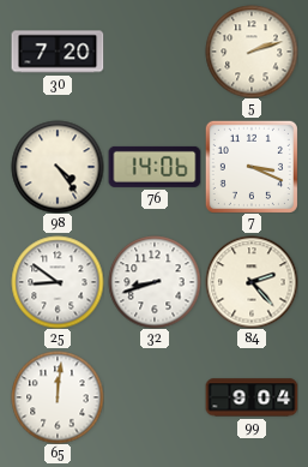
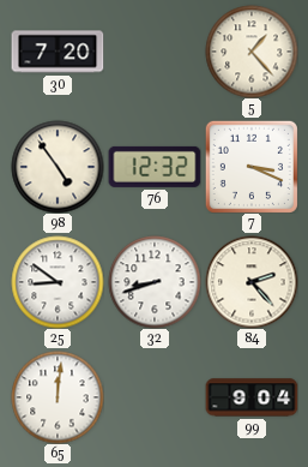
5: 2:12 -> 1:23
98: 4:24 -> 4:54
76: 14:06 -> 12:32
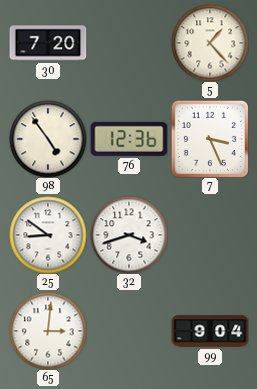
76: 12:32 -> 12:36
7: 3:19 -> 3:26
32: 8:42 -> 3:42
84: 2:23 -> none
65: 12:01 -> 3:01
